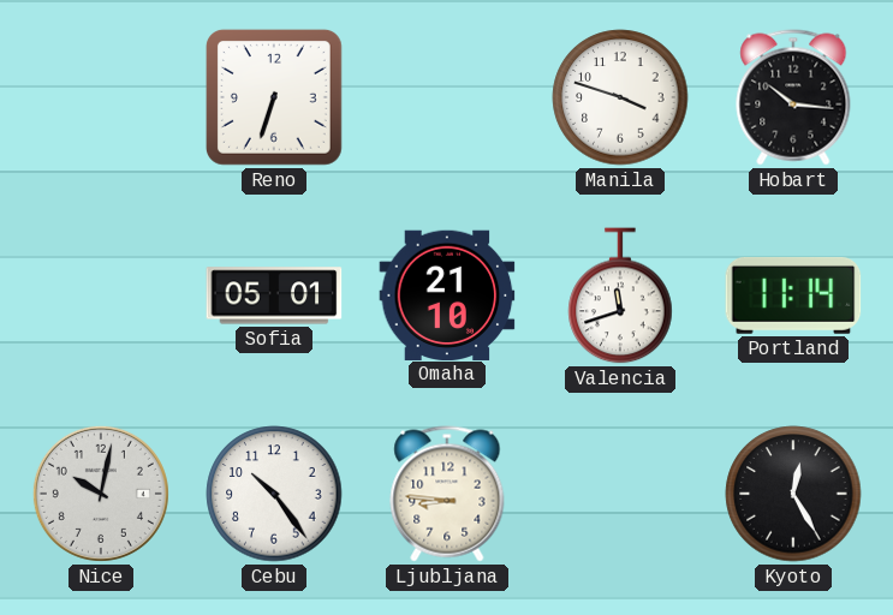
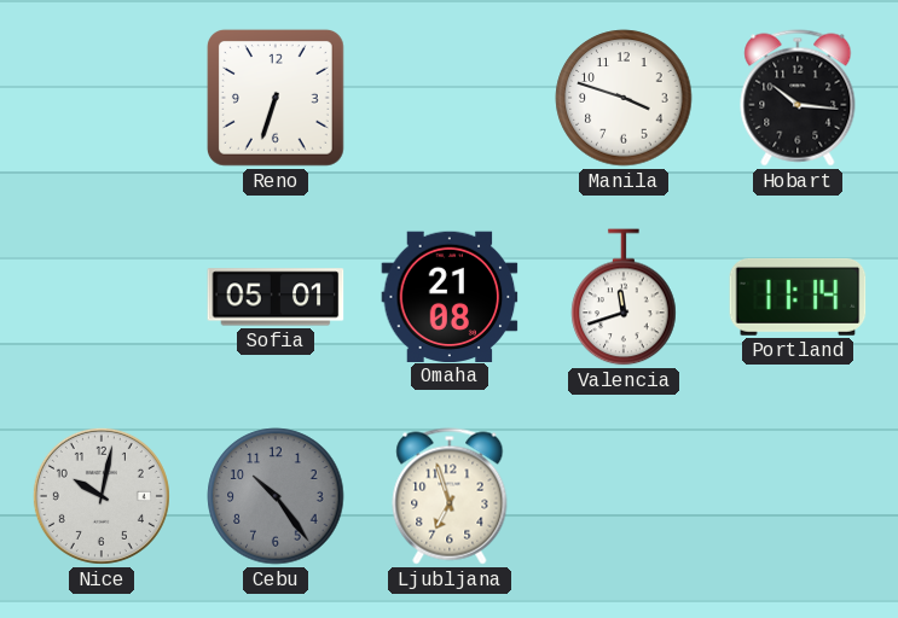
Omaha: 21:10 -> 21:08
Cebu dial: white -> grey
Ljubljana: 8:46 -> 6:57
Kyoto: 12:25 -> none
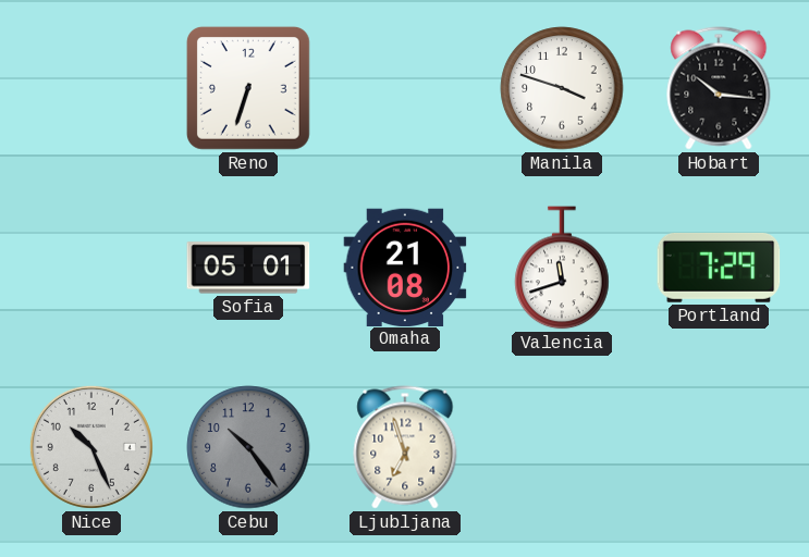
Portland: 11:14 -> 7:29
Nice: 10:02 -> 10:26
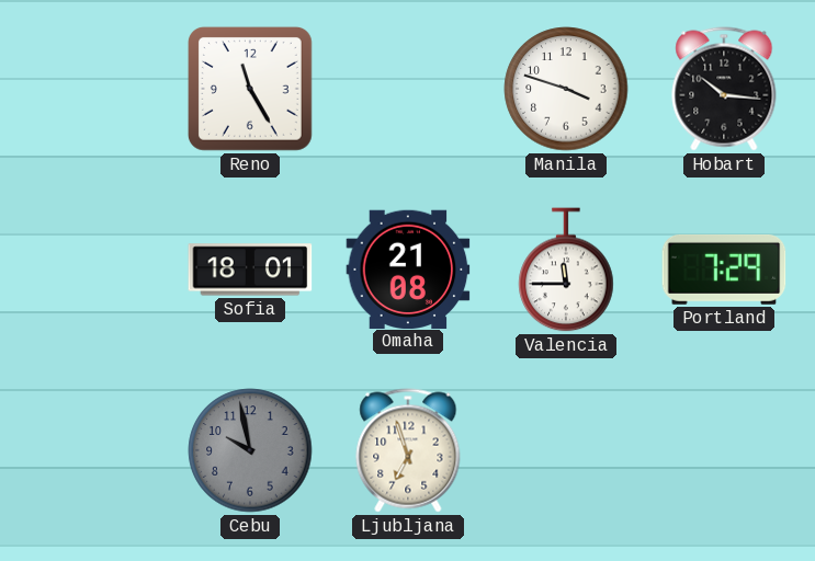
Reno: 6:33 -> 11:25
Sofia: 05:01 -> 18:01
Valencia: 11:42 -> 11:45
Nice: 10:26 -> none
Cebu: 10:24 -> 9:58
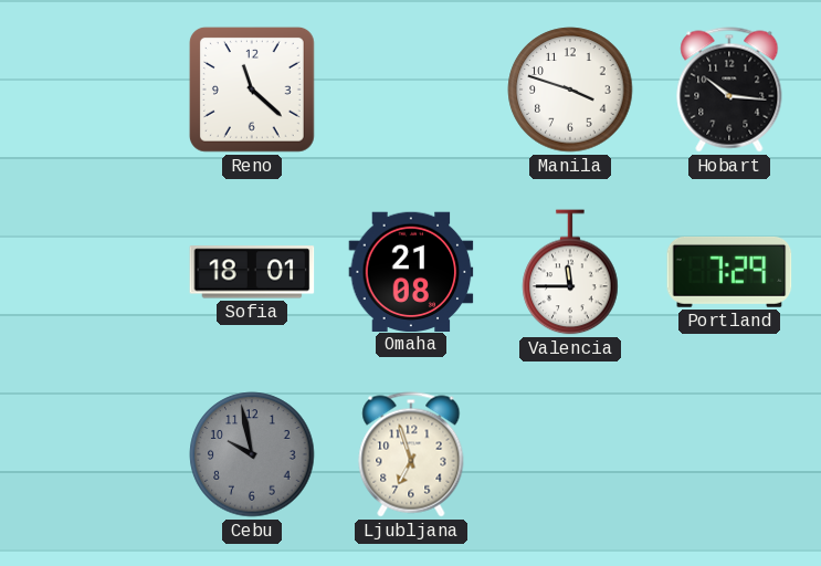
Reno: 11:25 -> 11:22
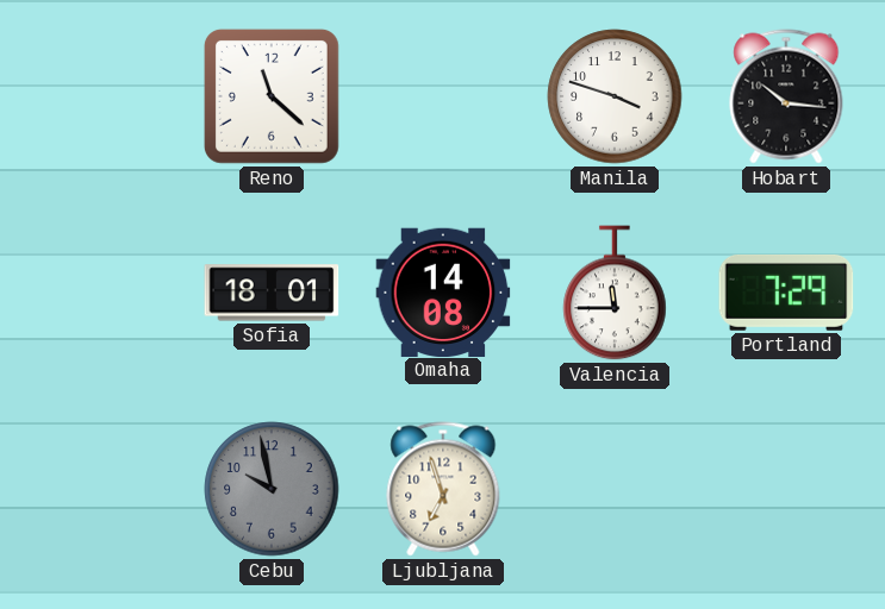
Omaha: 21:08 -> 14:08
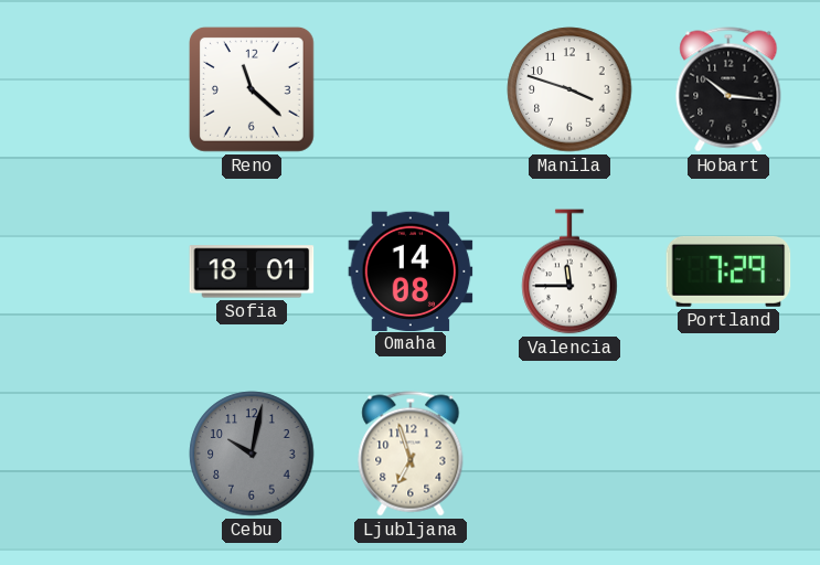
Cebu: 9:58 -> 10:02
